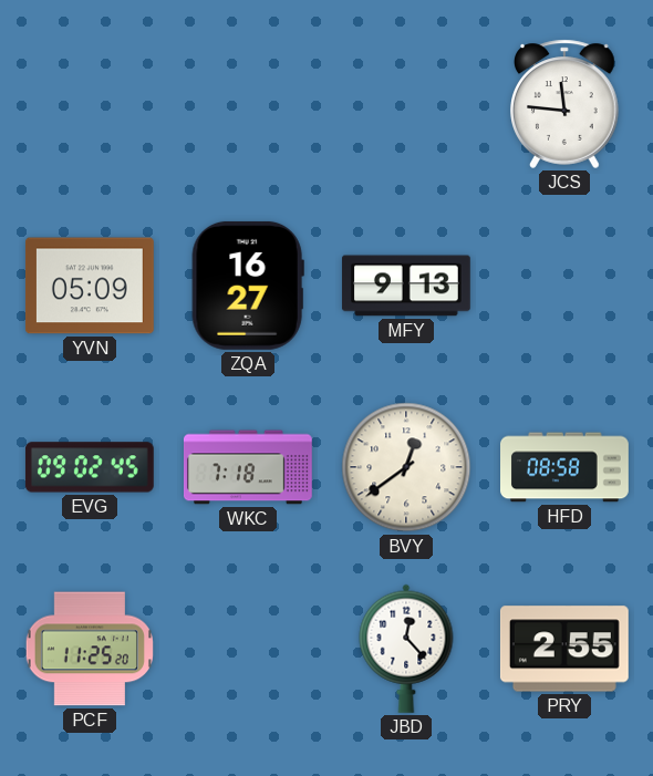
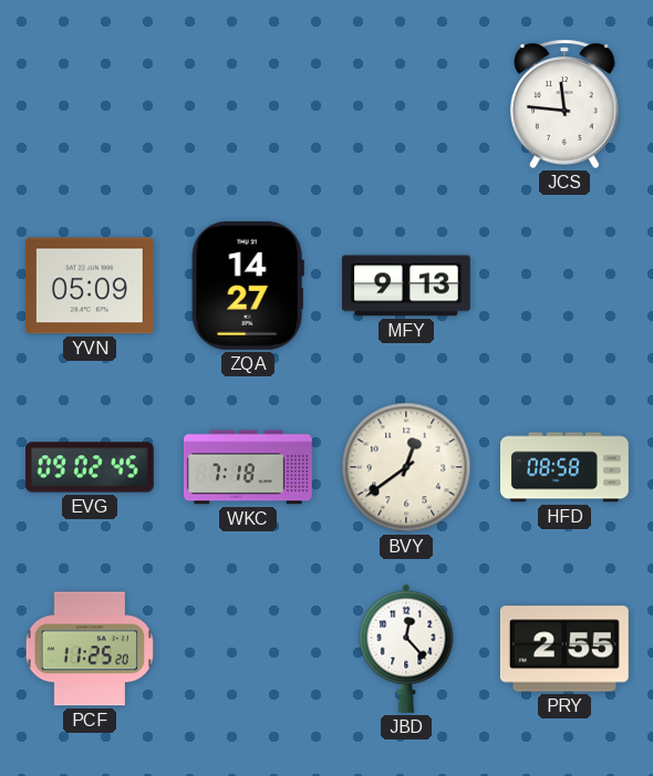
ZQA: 16:27 -> 14:27
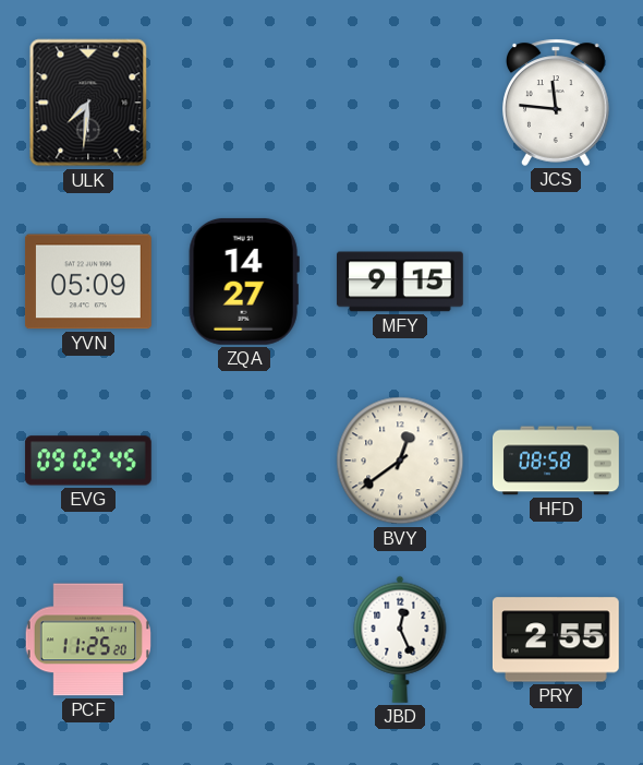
ULK: none -> 7:31
MFY: 9:13 -> 9:15
WKC: 7:18 -> none
JBD: 12:23 -> 12:26
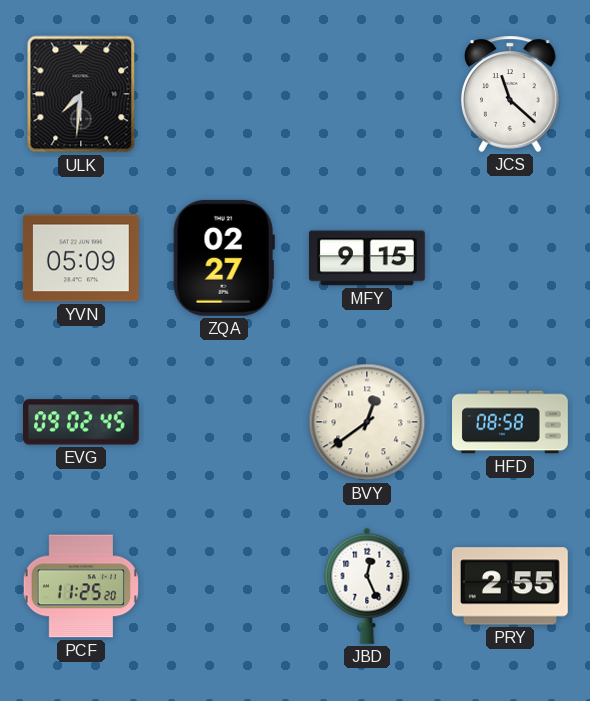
JCS: 11:46 -> 11:22
ZQA: 14:27 -> 02:27
